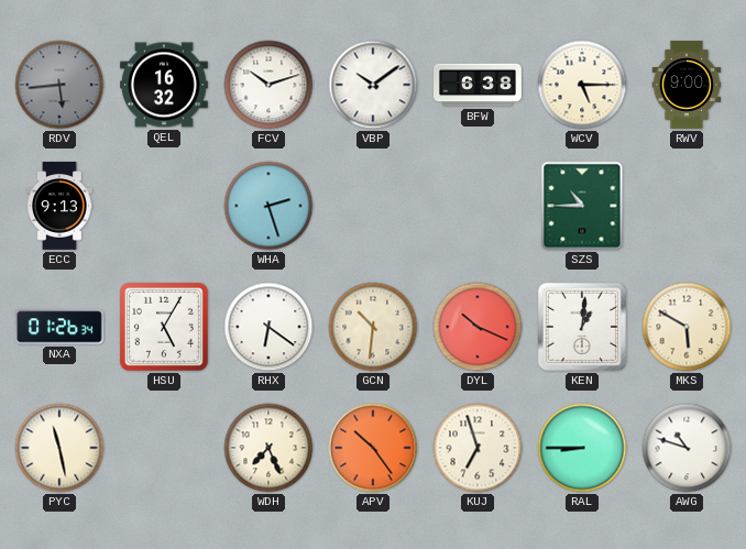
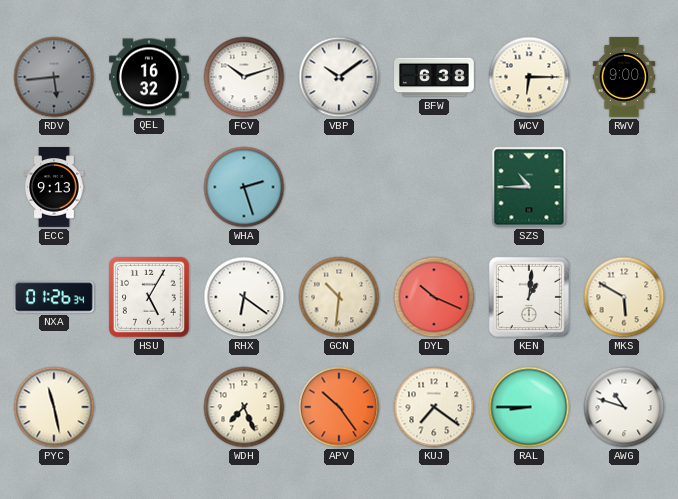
WCV: 5:15 -> 6:15
KUJ: 6:57 -> 7:21
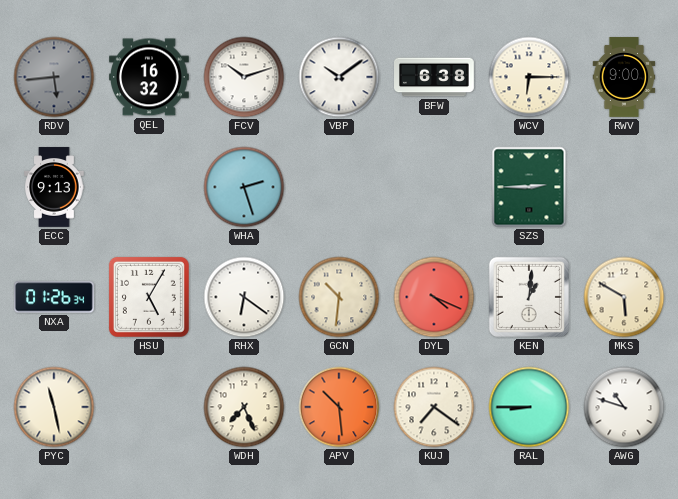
SZS: 10:45 -> 2:45
DYL: 10:19 -> 4:19
APV: 10:24 -> 10:29
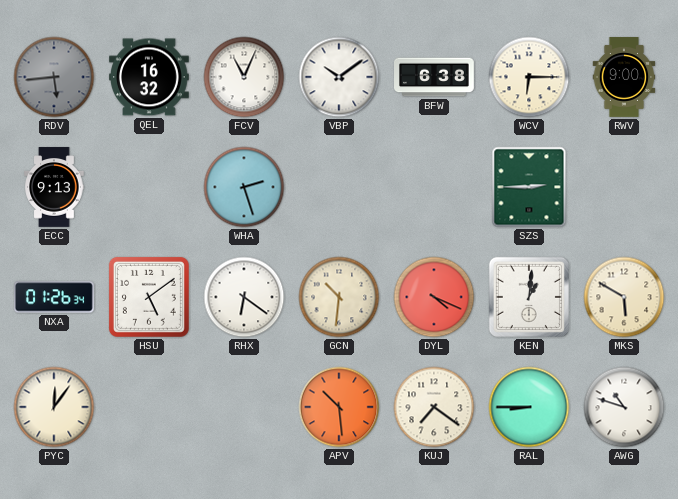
FCV: 10:12 -> 11:04
HSU: 5:05 -> 5:09
PYC: 11:28 -> 12:06
WDH: 7:26 -> none
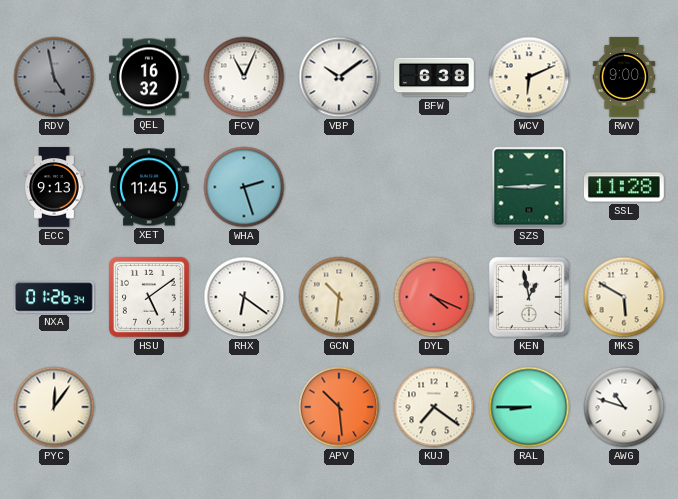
RDV: 5:44 -> 4:58
WCV: 6:15 -> 6:11
XET: none -> 11:45
SSL: none -> 11:28
KEN: 1:01 -> 12:58
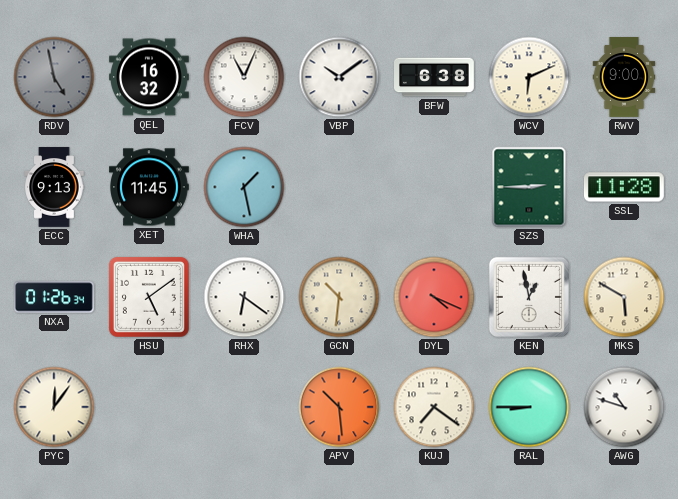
WHA: 2:27 -> 1:28
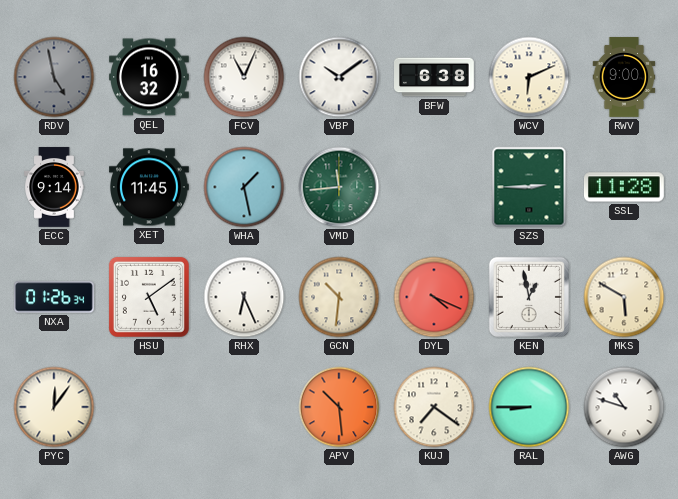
ECC: 9:13 -> 9:14
VMD: none -> 11:44
RHX: 6:21 -> 6:26
